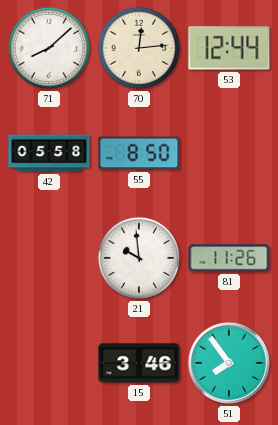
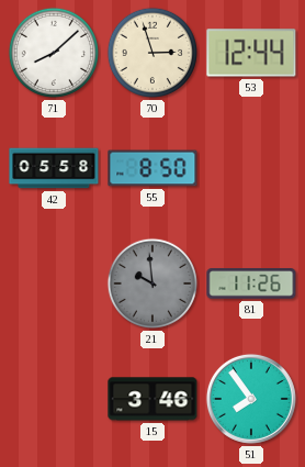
70: 12:14 -> 2:57
21 dial: white -> grey
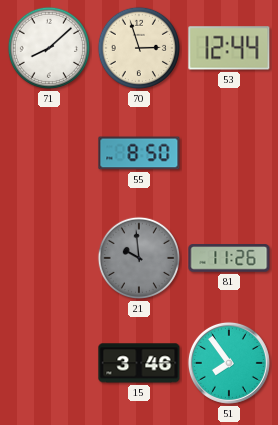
42: 05:58 -> none
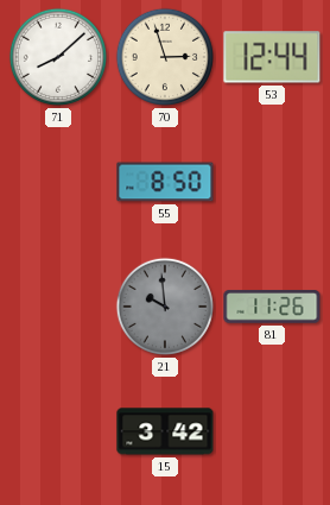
15: 3:46 -> 3:42
51: 7:54 -> none
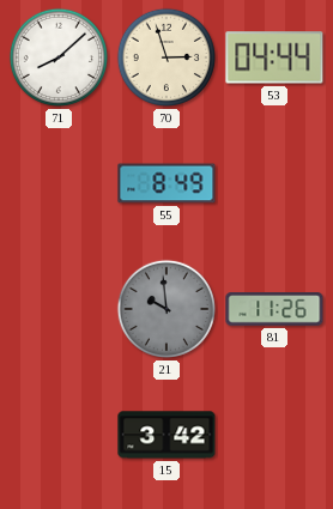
53: 12:44 -> 04:44
55: 8:50 -> 8:49
